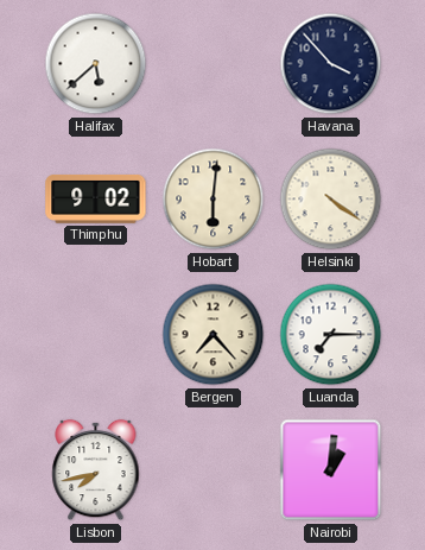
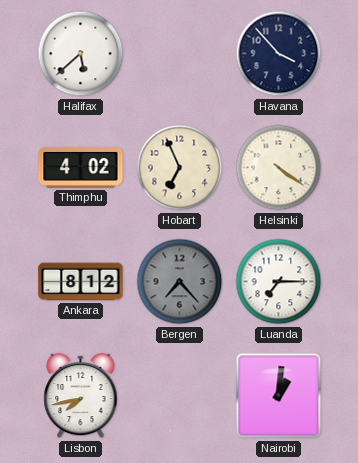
Thimphu: 9:02 -> 4:02
Hobart: 6:01 -> 6:56
Ankara: none -> 8:12
Bergen dial: cream -> grey
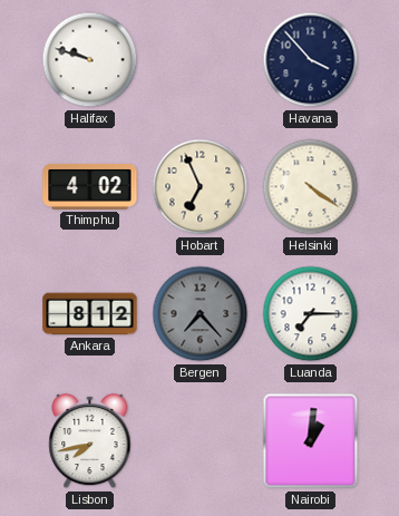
Halifax: 5:38 -> 9:48
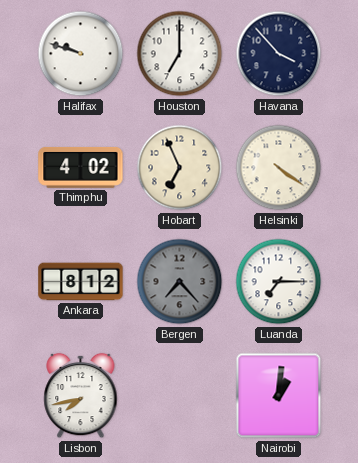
Houston: none -> 7:00
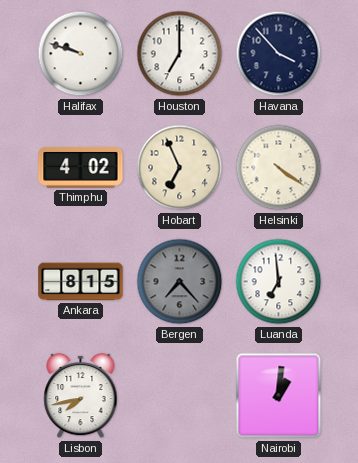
Ankara: 8:12 -> 8:15
Luanda: 7:15 -> 6:59
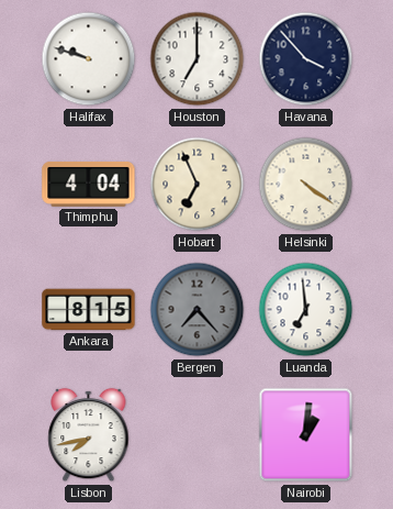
Thimphu: 4:02 -> 4:04
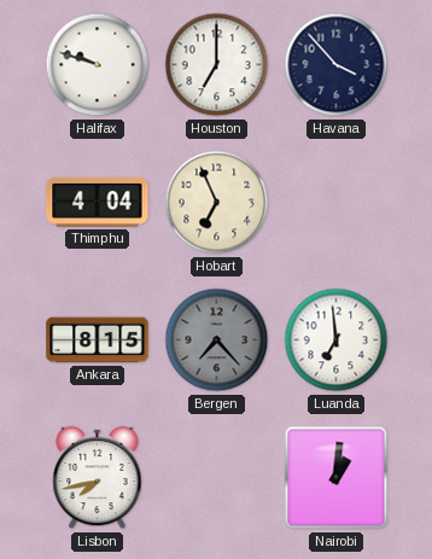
Helsinki: 4:21 -> none
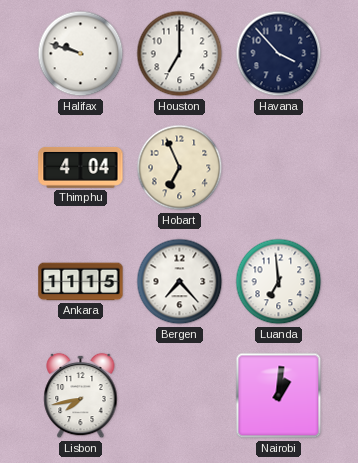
Ankara: 8:15 -> 11:15
Bergen dial: grey -> white
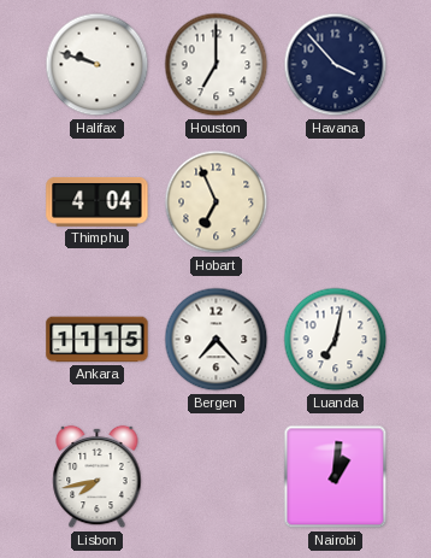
Luanda: 6:59 -> 7:02
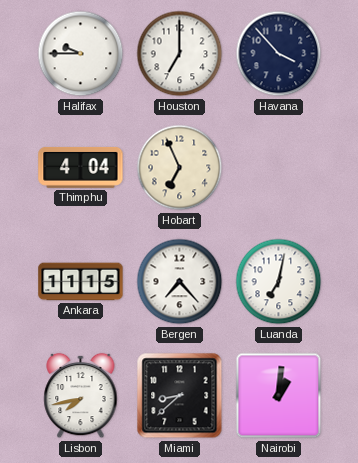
Halifax: 9:48 -> 9:45
Miami: none -> 8:38
